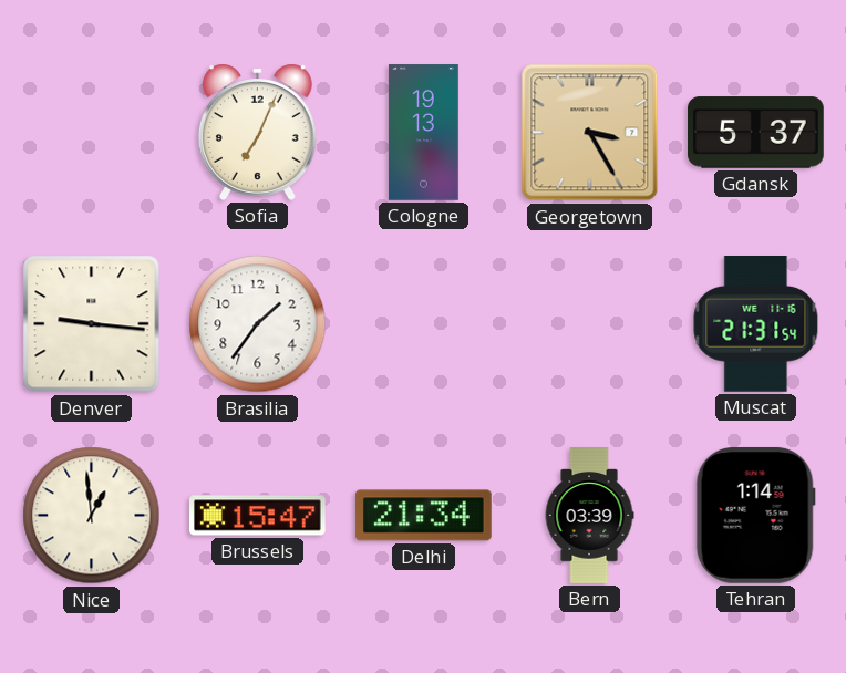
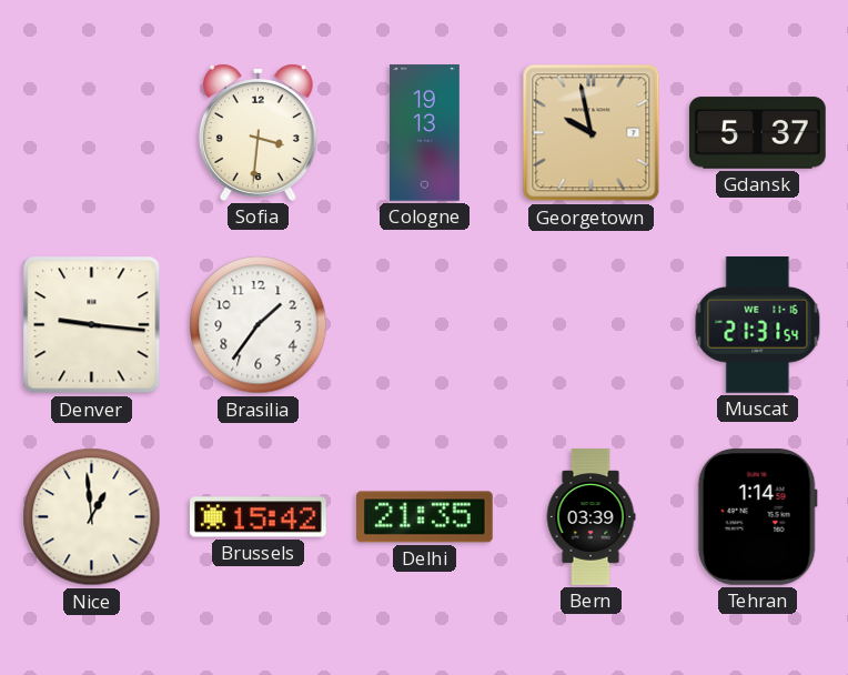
Sofia: 7:04 -> 3:31
Georgetown: 3:25 -> 9:58
Brussels: 15:47 -> 15:42
Delhi: 21:34 -> 21:35
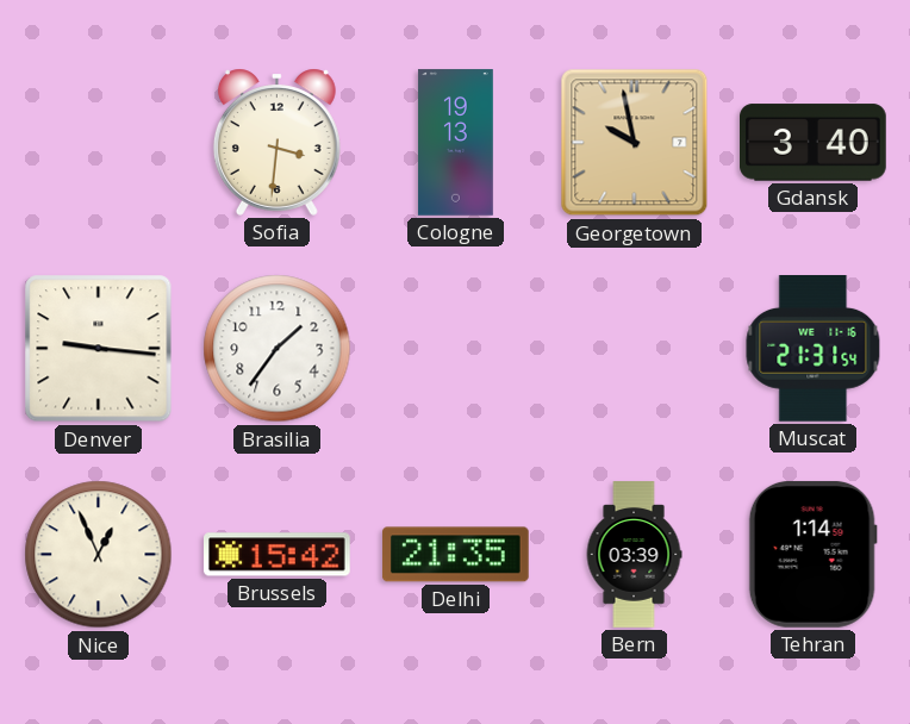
Gdansk: 5:37 -> 3:40
Nice: 12:59 -> 12:56
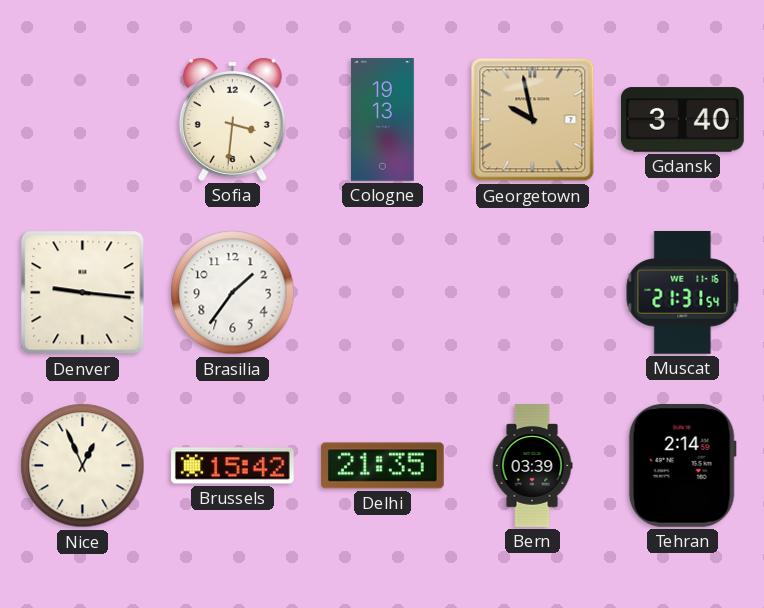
Tehran: 1:14 -> 2:14
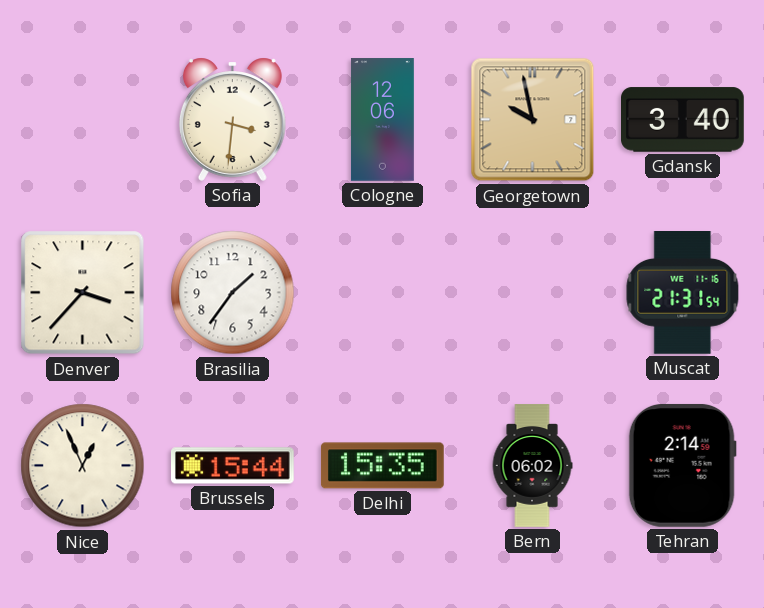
Cologne: 19:13 -> 12:06
Denver: 9:16 -> 3:37
Brussels: 15:42 -> 15:44
Delhi: 21:35 -> 15:35
Bern: 03:39 -> 06:02
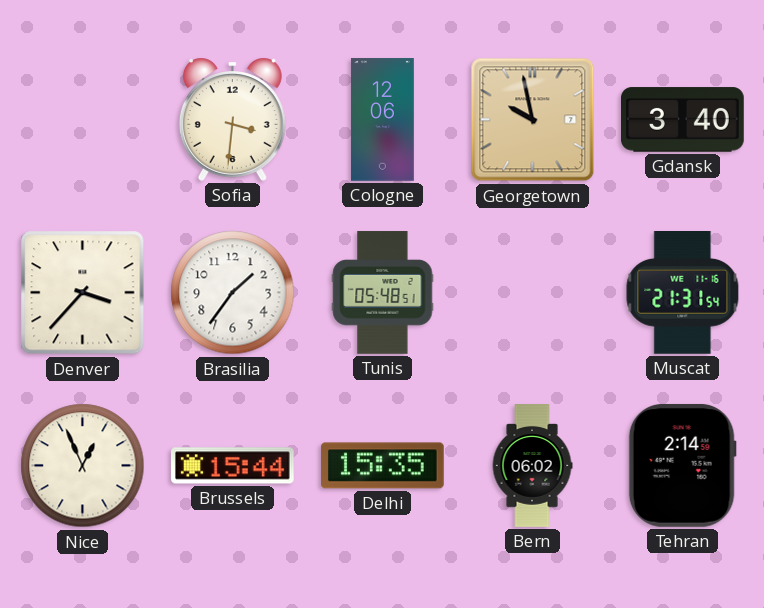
Tunis: none -> 05:48
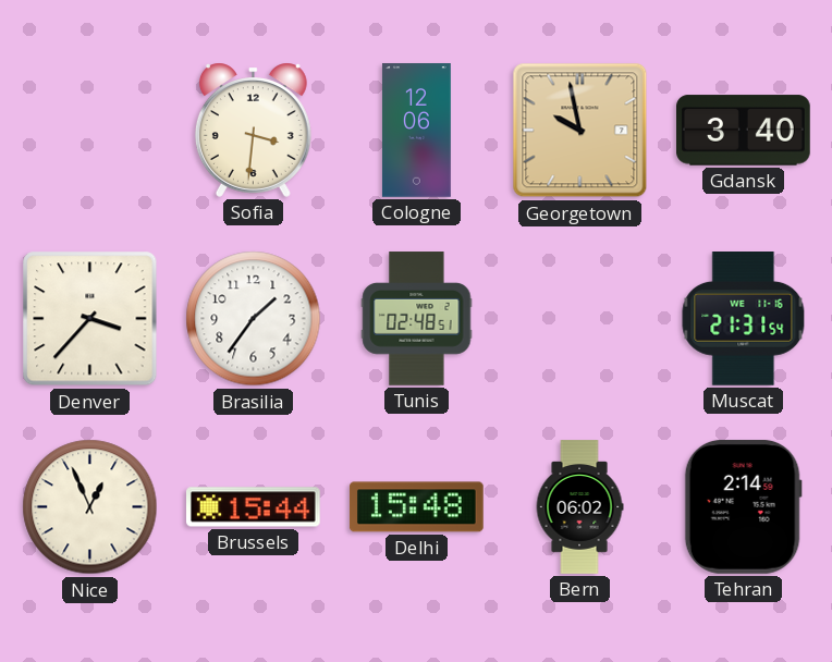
Tunis: 05:48 -> 02:48
Delhi: 15:35 -> 15:48
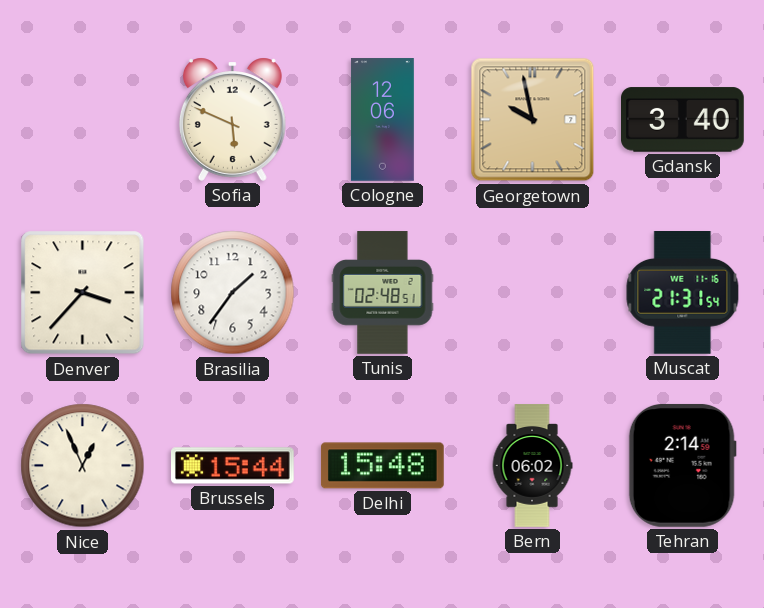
Sofia: 3:31 -> 5:49
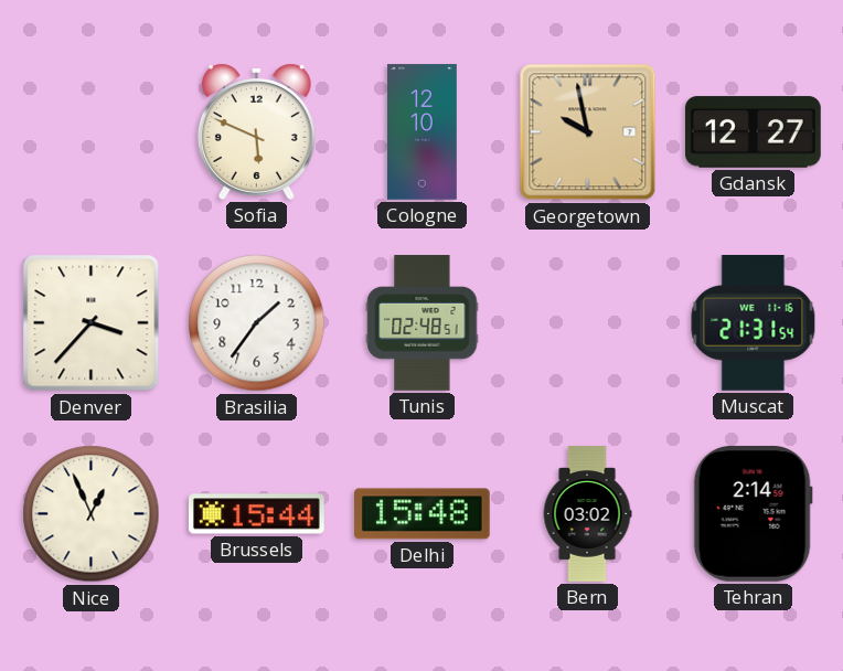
Cologne: 12:06 -> 12:10
Gdansk: 3:40 -> 12:27
Bern: 06:02 -> 03:02
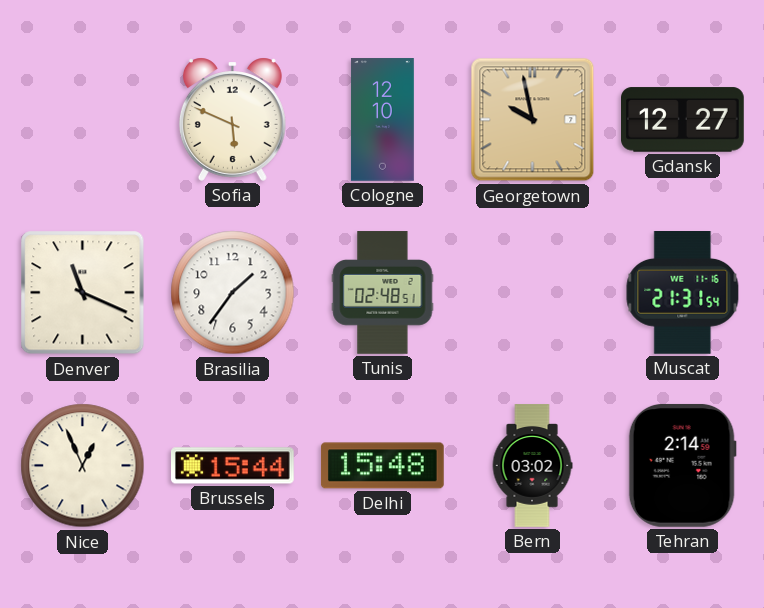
Denver: 3:37 -> 11:19
